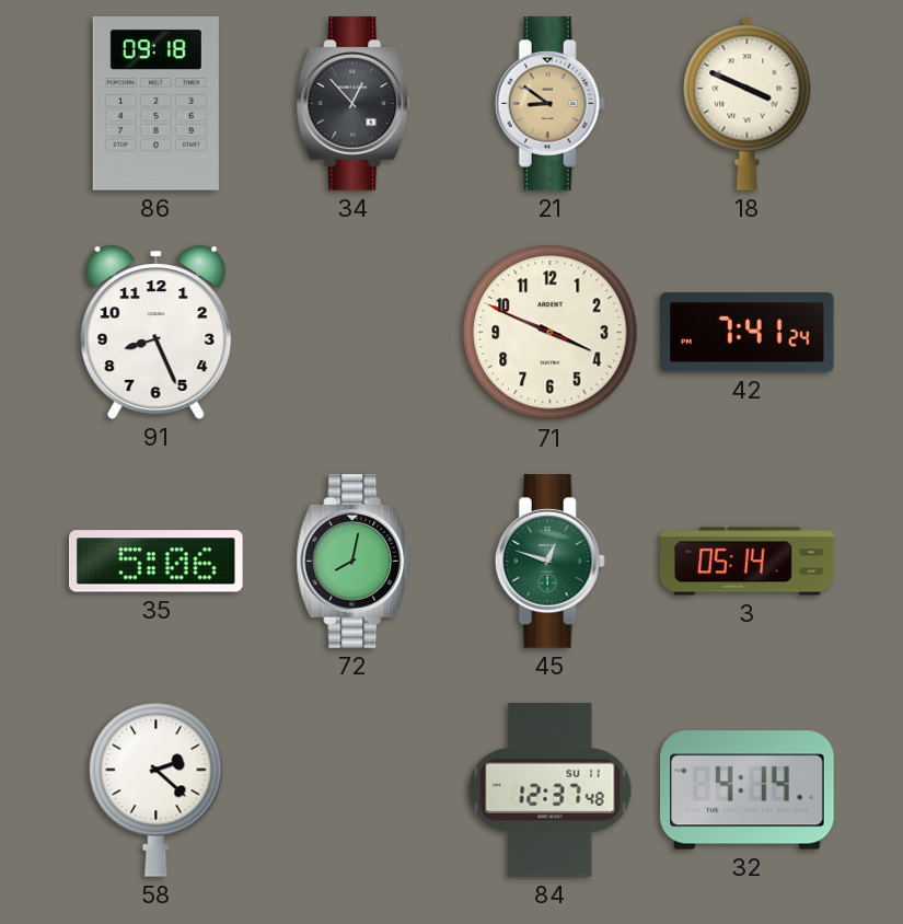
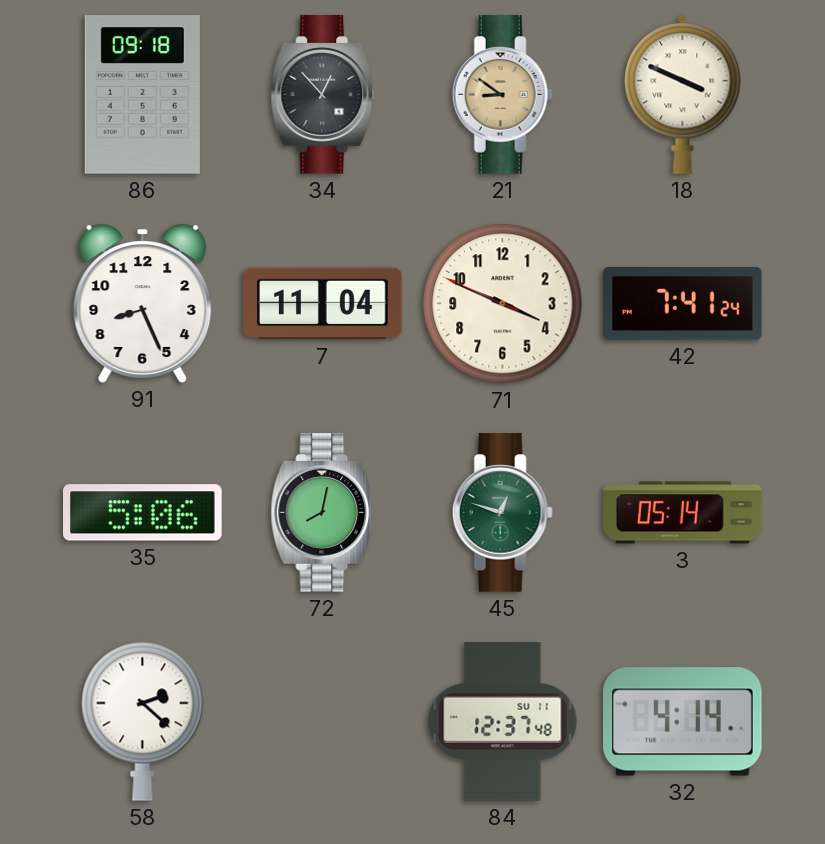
7: none -> 11:04
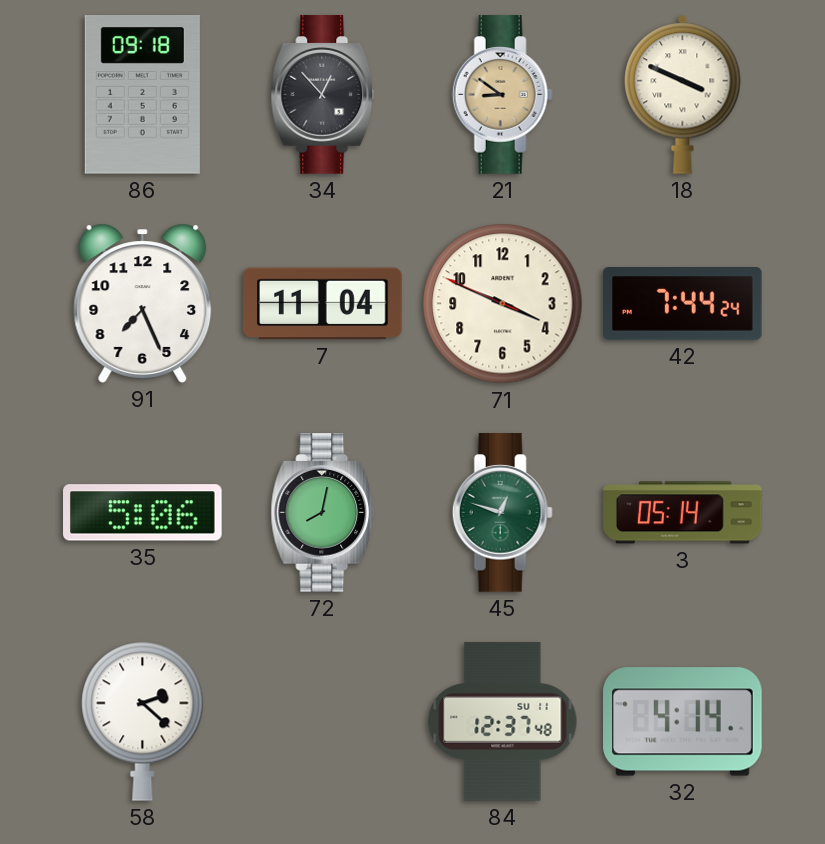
91: 8:26 -> 7:26
42: 7:41 -> 7:44
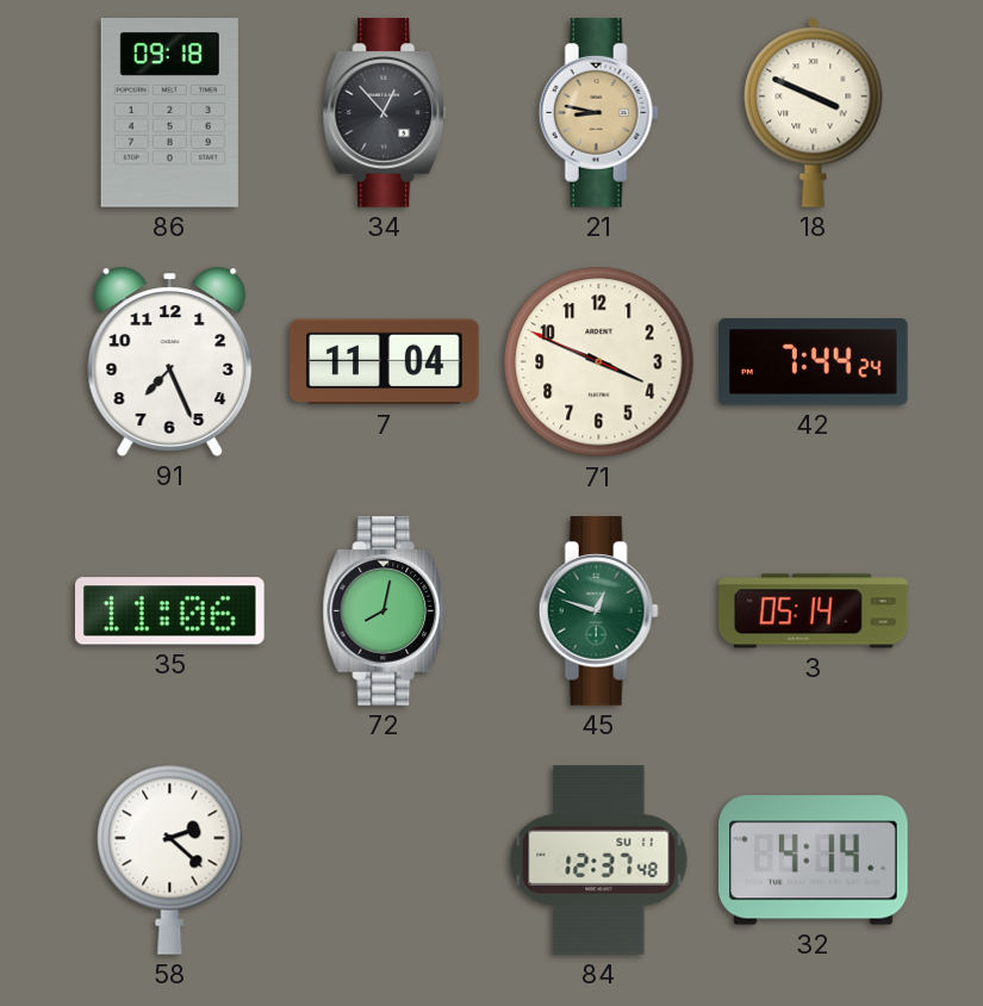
21: 8:51 -> 8:47
35: 5:06 -> 11:06
